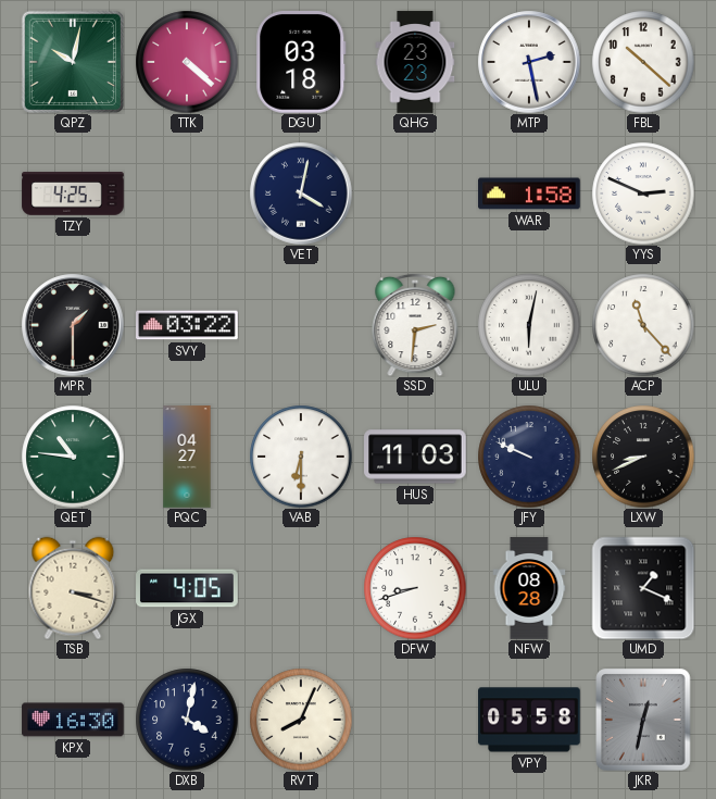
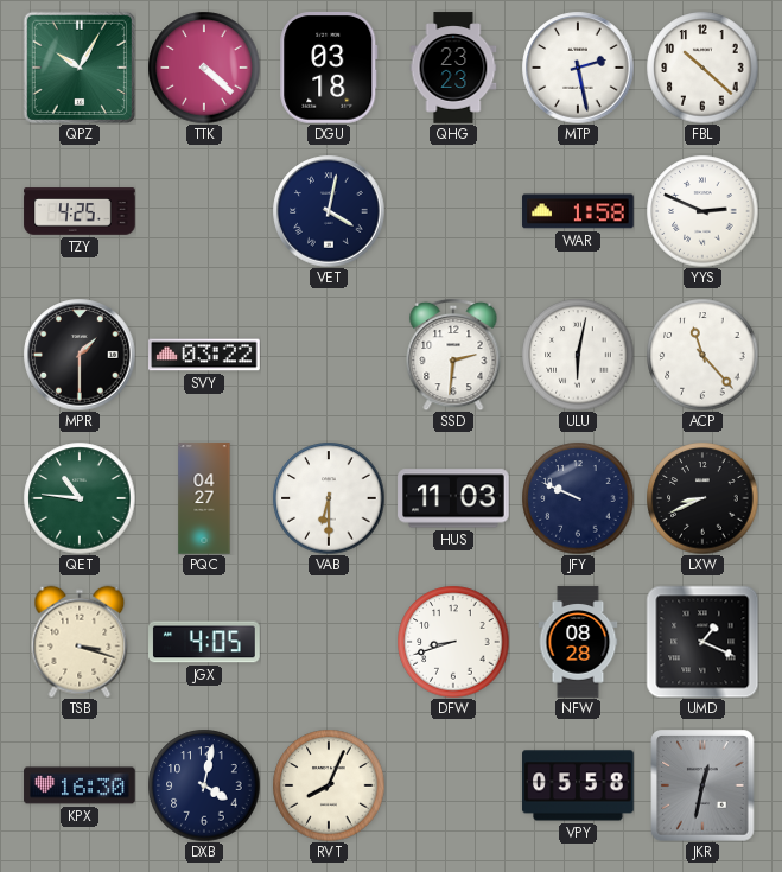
QPZ: 10:02 -> 10:05
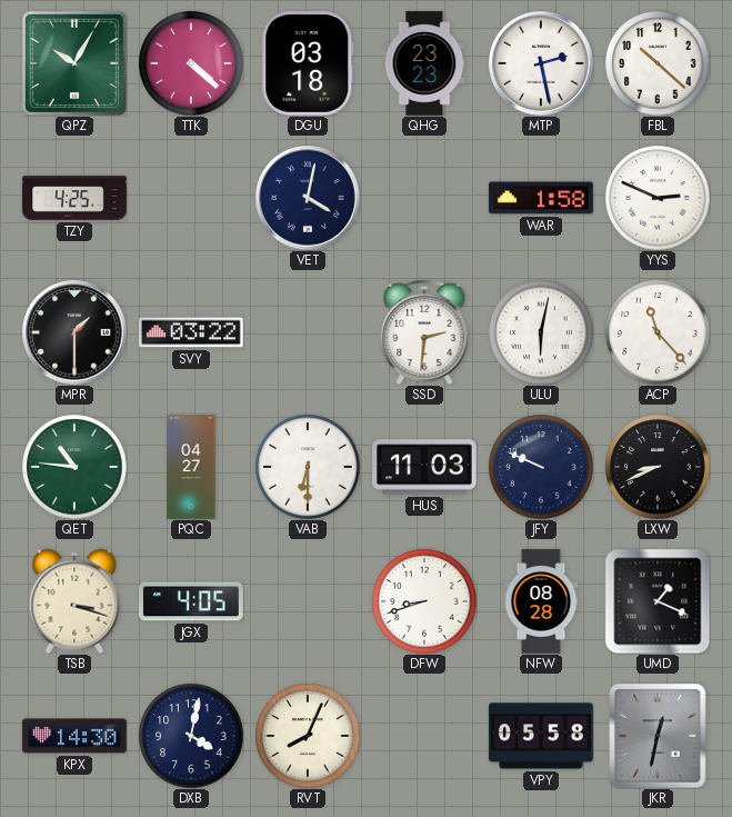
KPX: 16:30 -> 14:30
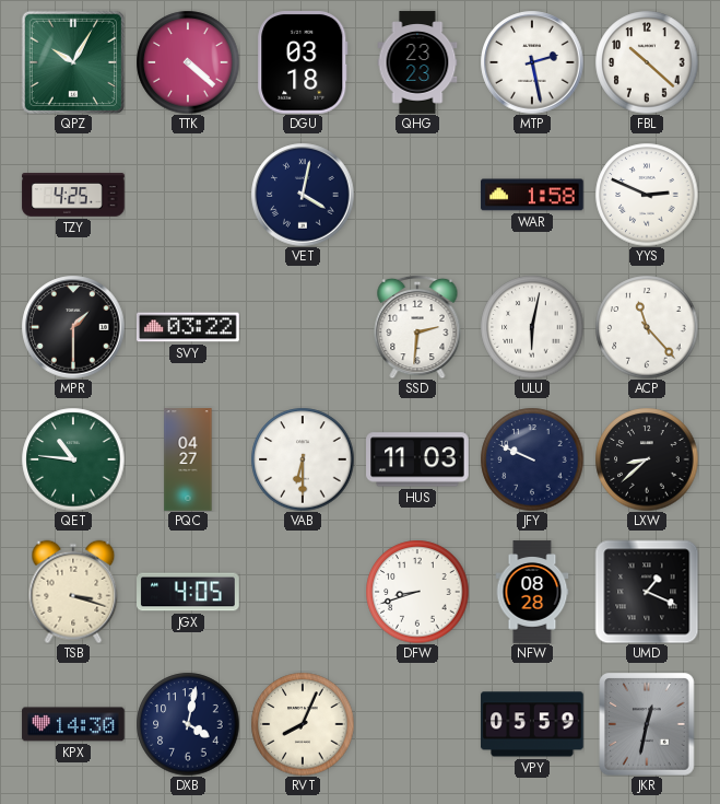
LXW: 8:41 -> 8:38
VPY: 05:58 -> 05:59
